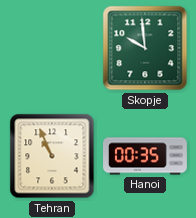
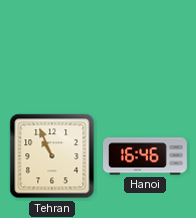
Skopje: 9:59 -> none
Hanoi: 00:35 -> 16:46
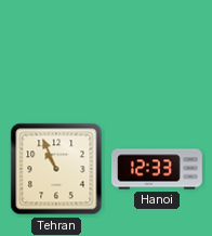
Hanoi: 16:46 -> 12:33
